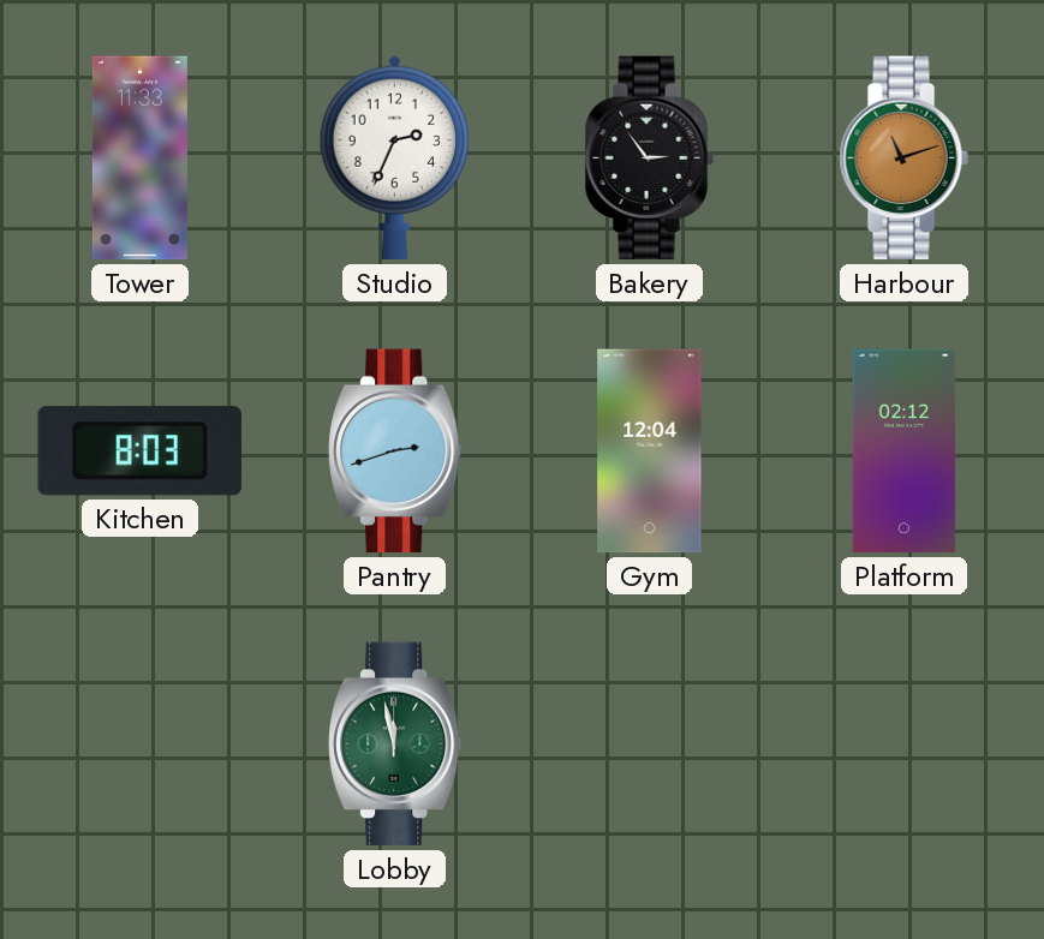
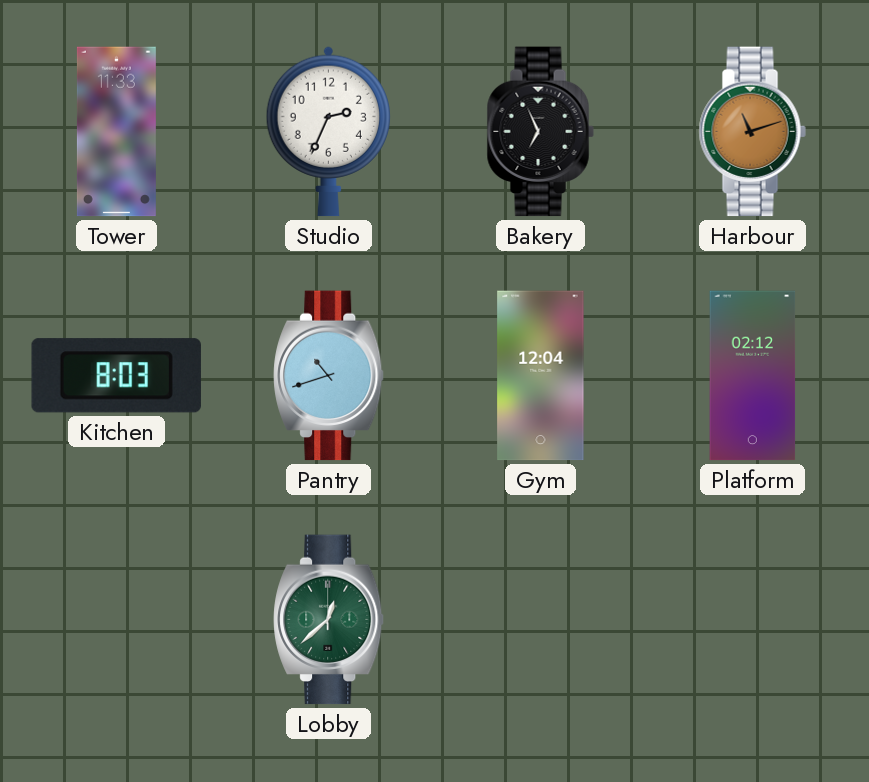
Bakery: 2:54 -> 6:56
Pantry: 2:42 -> 10:42
Lobby: 11:58 -> 12:38
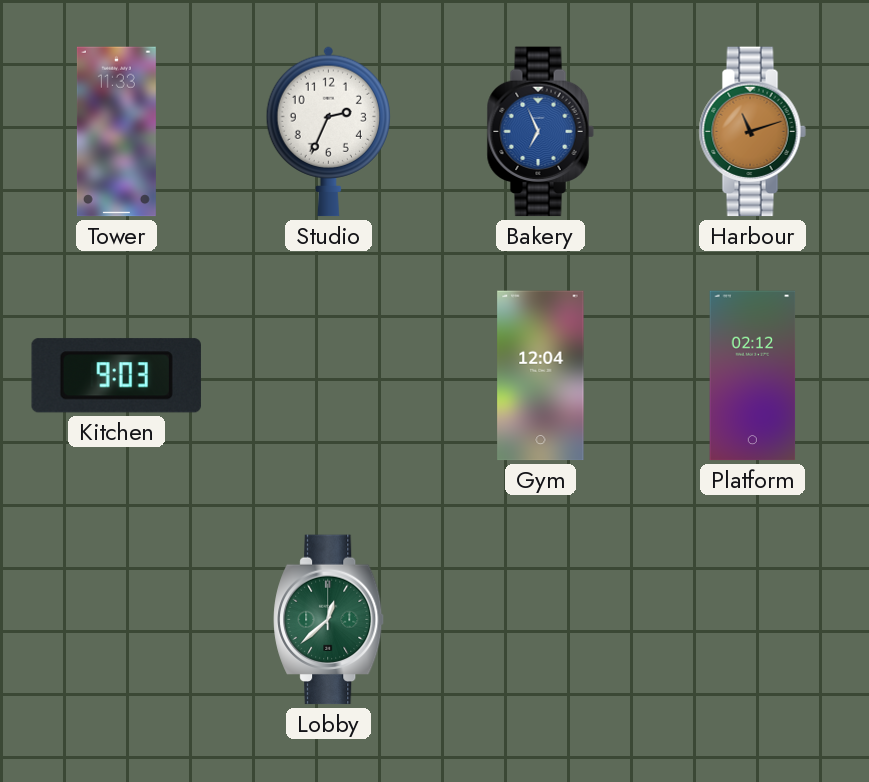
Bakery dial: black -> blue
Kitchen: 8:03 -> 9:03
Pantry: 10:42 -> none
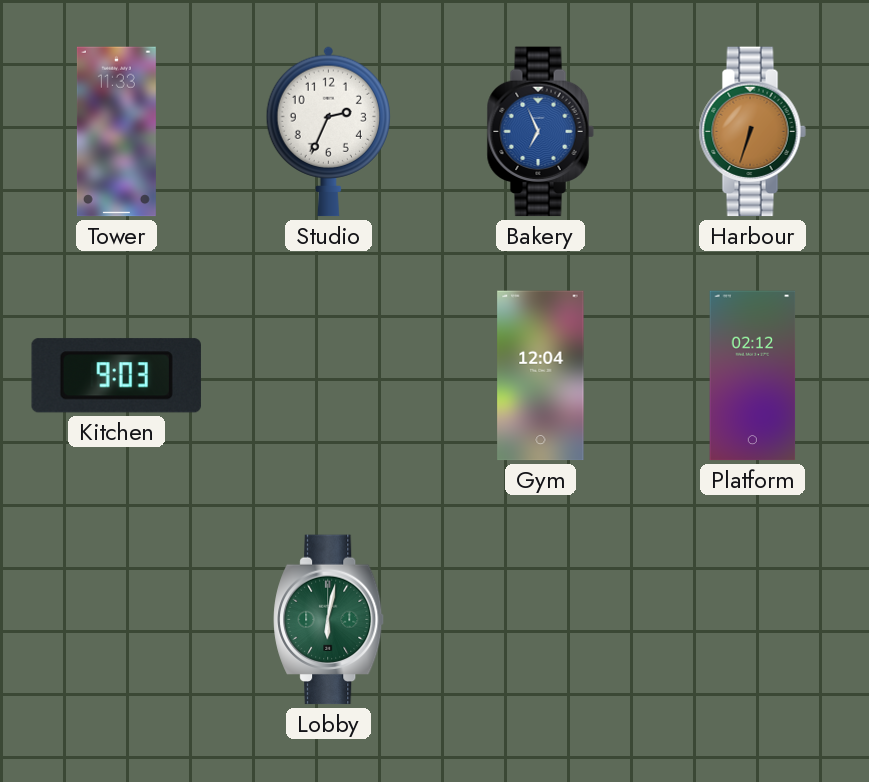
Harbour: 11:12 -> 6:33
Lobby: 12:38 -> 6:02
